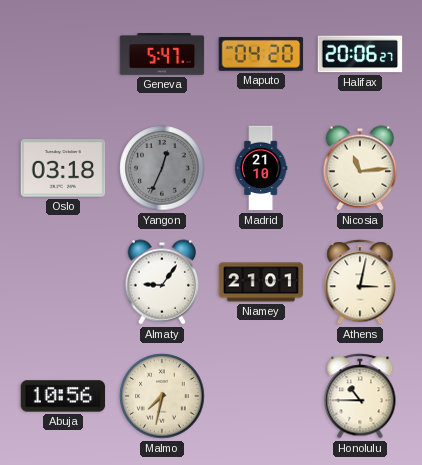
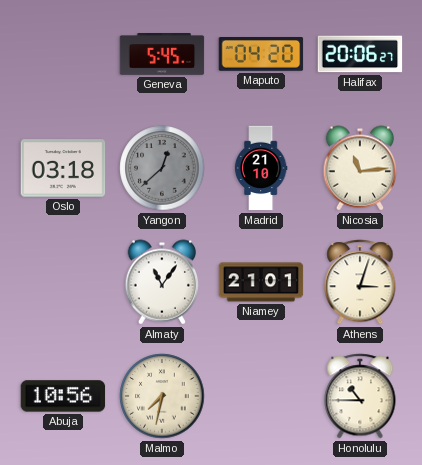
Geneva: 5:47 -> 5:45
Yangon: 12:34 -> 12:38
Almaty: 9:06 -> 11:06
Athens: 3:02 -> 3:03
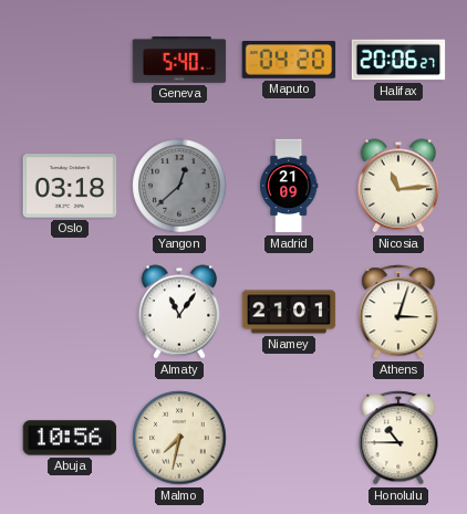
Geneva: 5:45 -> 5:40
Madrid: 21:10 -> 21:09
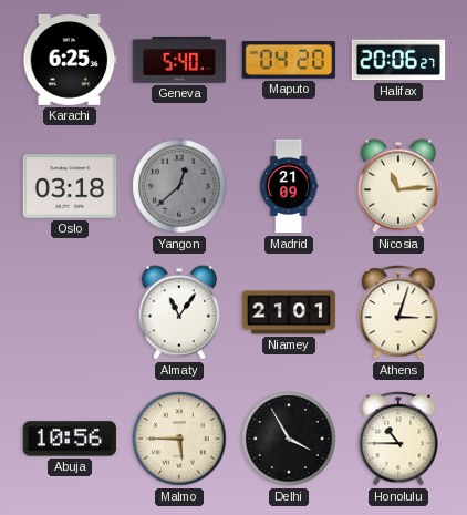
Karachi: none -> 6:25
Malmo: 7:32 -> 5:45
Delhi: none -> 3:55
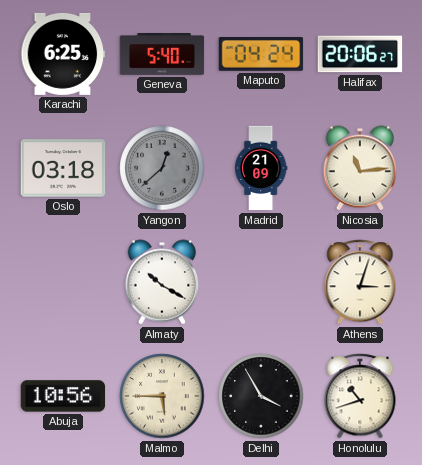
Maputo: 04:20 -> 04:24
Almaty: 11:06 -> 10:20
Niamey: 21:01 -> none
Honolulu: 10:45 -> 10:42
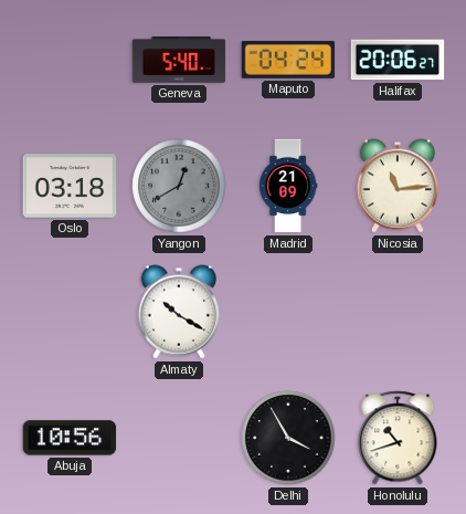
Karachi: 6:25 -> none
Yangon: 12:38 -> 12:40
Athens: 3:03 -> none
Malmo: 5:45 -> none
